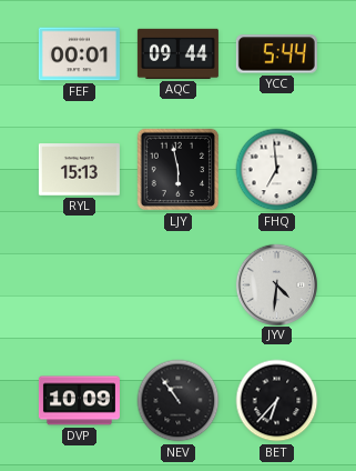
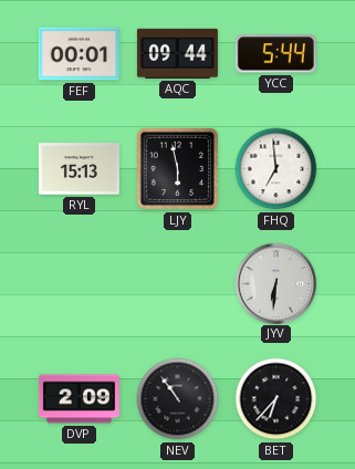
JYV: 4:31 -> 6:31
DVP: 10:09 -> 2:09
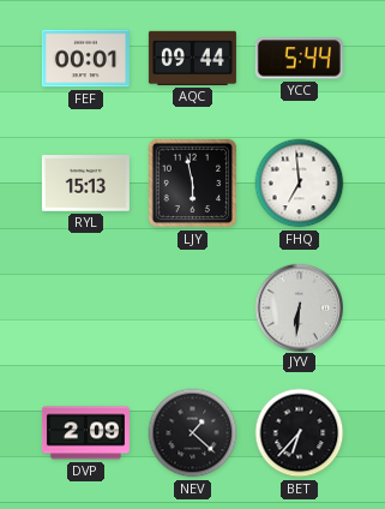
NEV: 10:54 -> 1:22
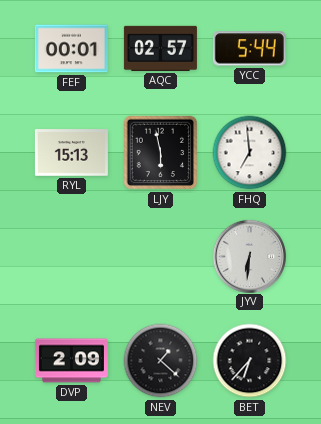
AQC: 09:44 -> 02:57
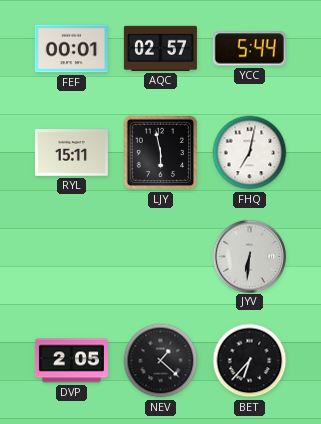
RYL: 15:13 -> 15:11
FHQ: 6:59 -> 7:02
DVP: 2:09 -> 2:05
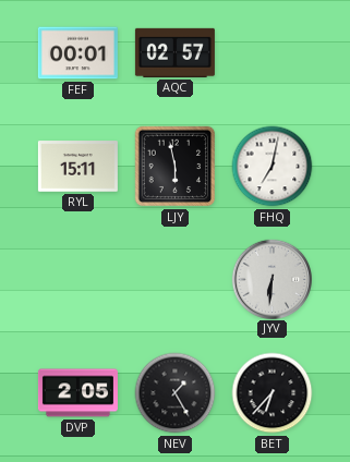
YCC: 5:44 -> none
NEV: 1:22 -> 1:25
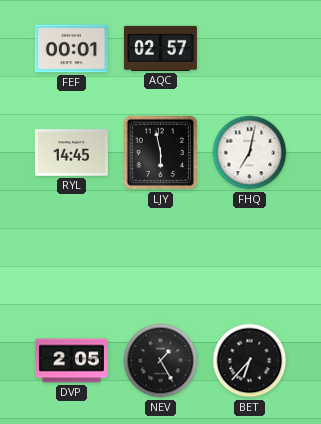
RYL: 15:11 -> 14:45
JYV: 6:31 -> none
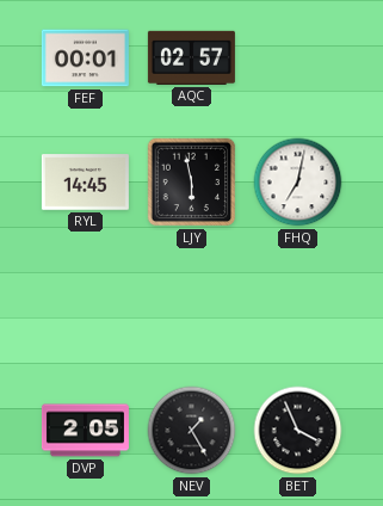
BET: 6:37 -> 3:56
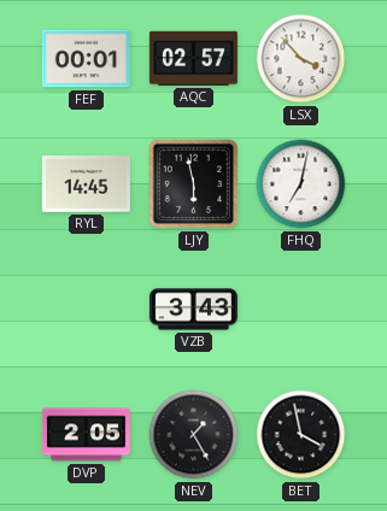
LSX: none -> 3:53
VZB: none -> 3:43
BET: 3:56 -> 3:58
